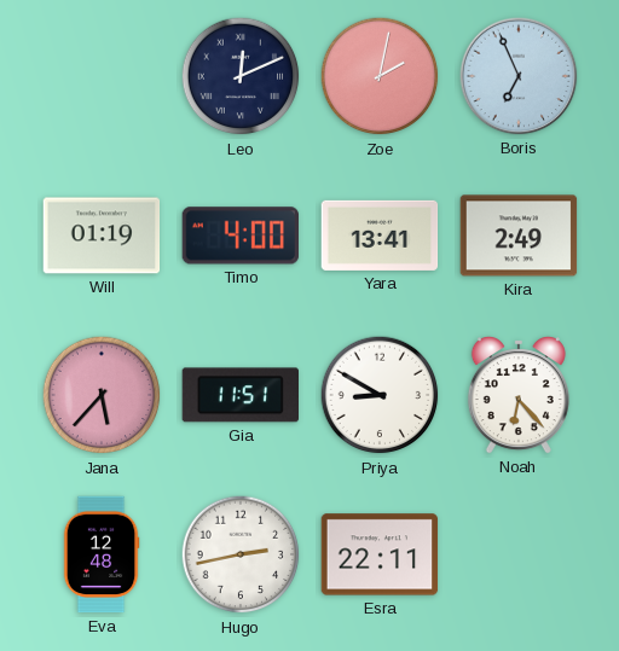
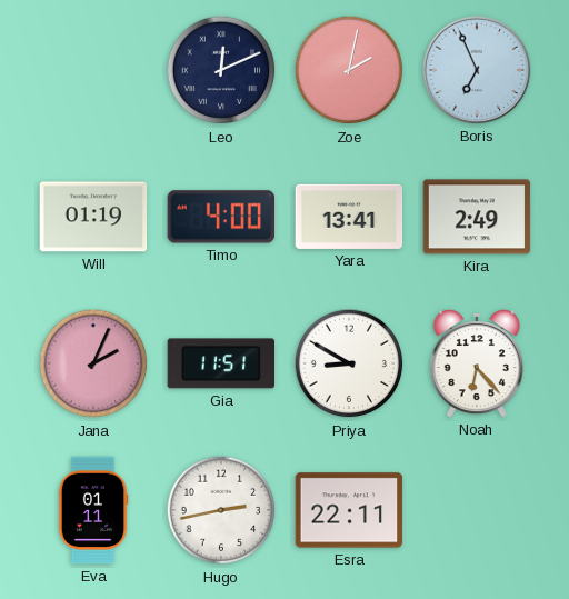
Jana: 5:37 -> 2:04
Eva: 12:48 -> 01:11
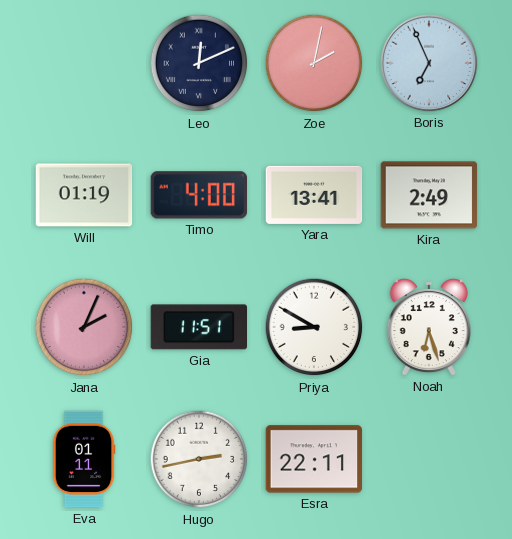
Noah: 6:23 -> 6:27
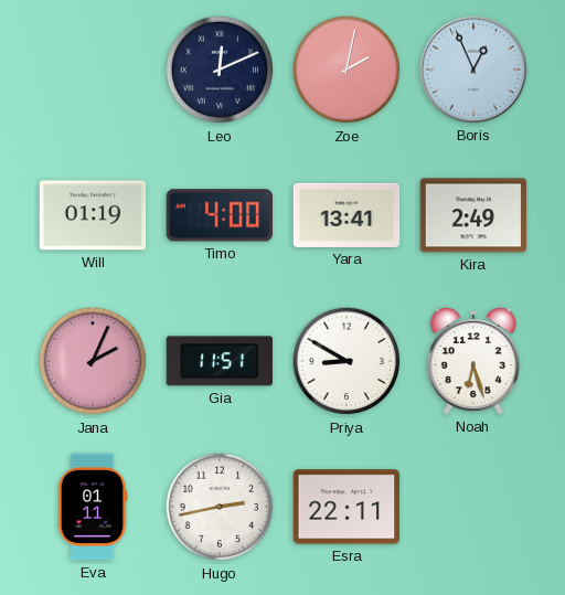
Boris: 6:56 -> 12:56
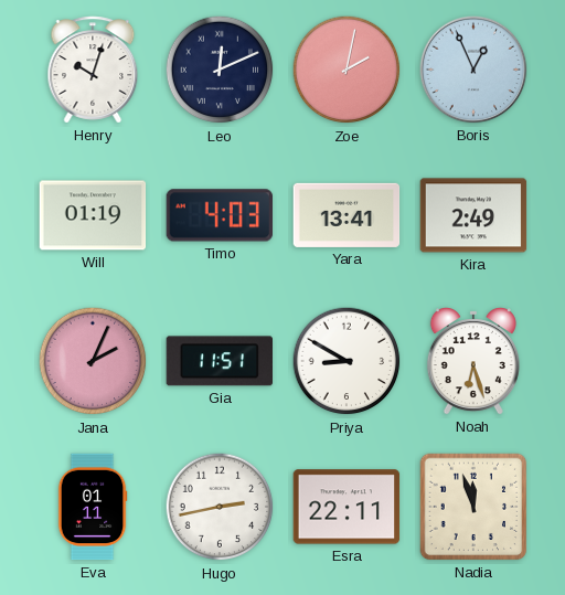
Henry: none -> 10:03
Timo: 4:00 -> 4:03
Nadia: none -> 11:57
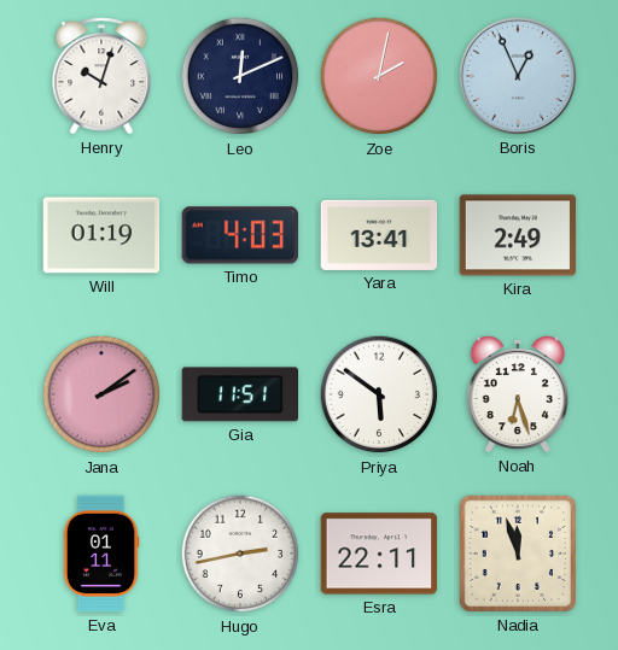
Jana: 2:04 -> 2:09
Priya: 8:50 -> 5:51
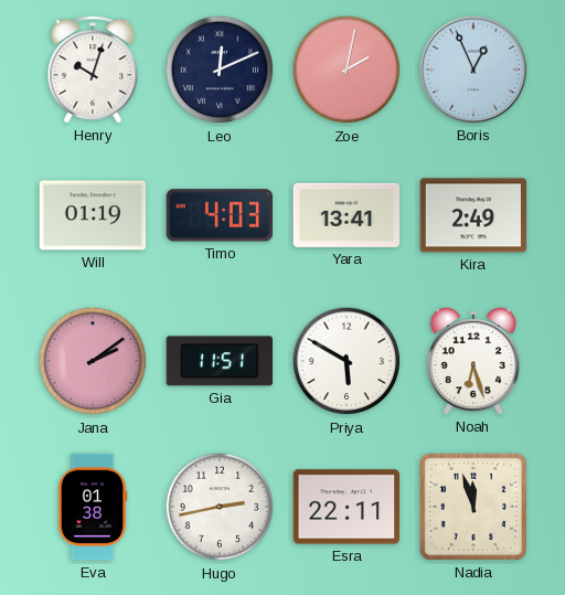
Priya: 5:51 -> 5:50
Eva: 01:11 -> 01:38
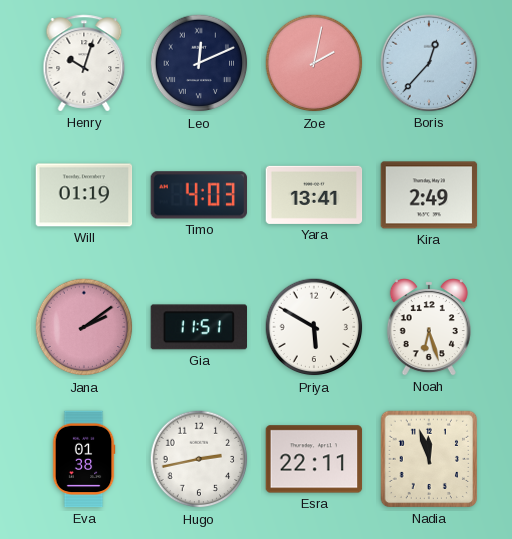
Boris: 12:56 -> 12:37
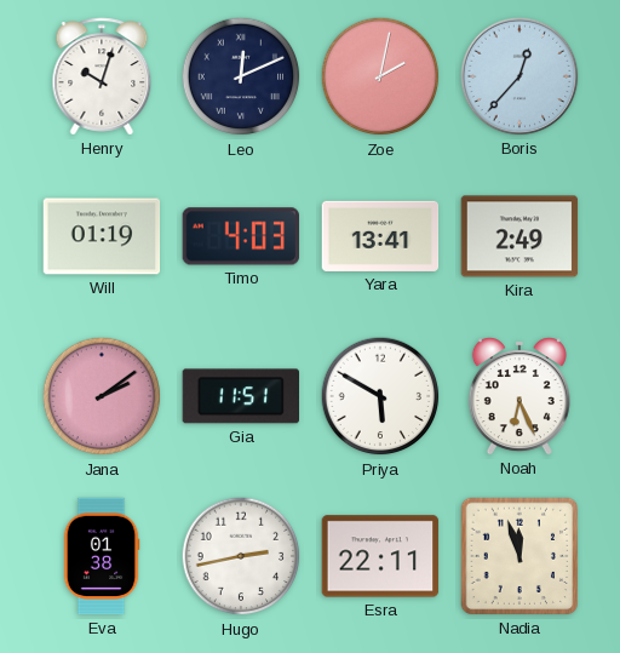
Noah: 6:27 -> 6:26
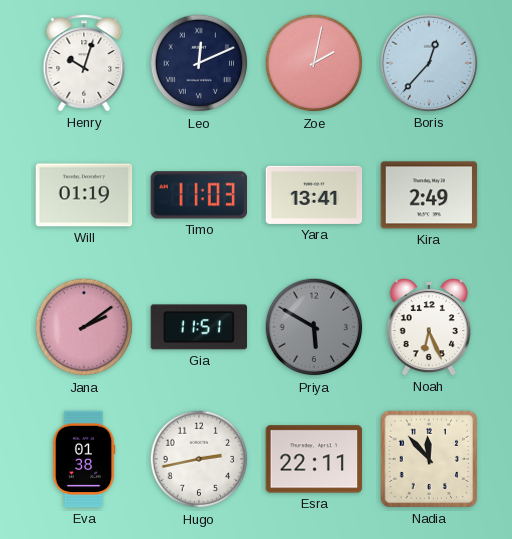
Timo: 4:03 -> 11:03
Priya dial: white -> grey
Nadia: 11:57 -> 11:53
